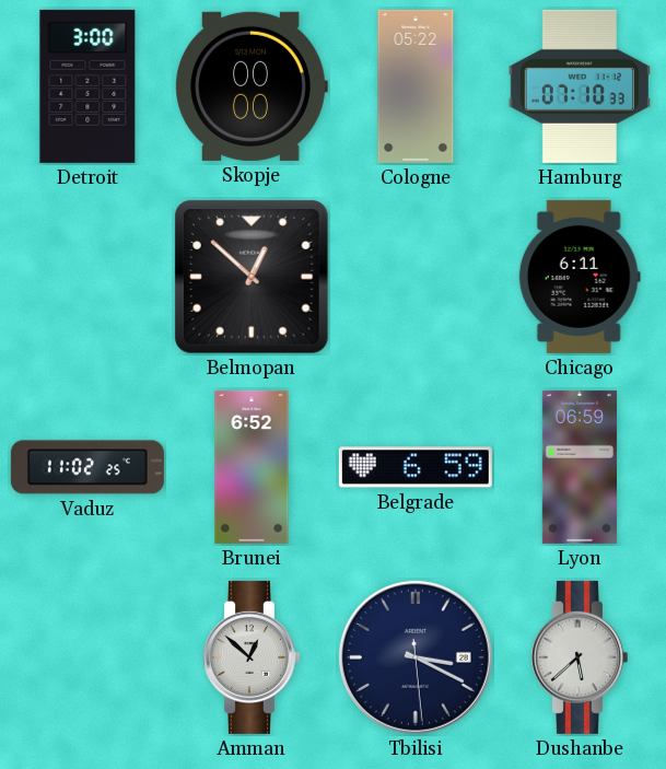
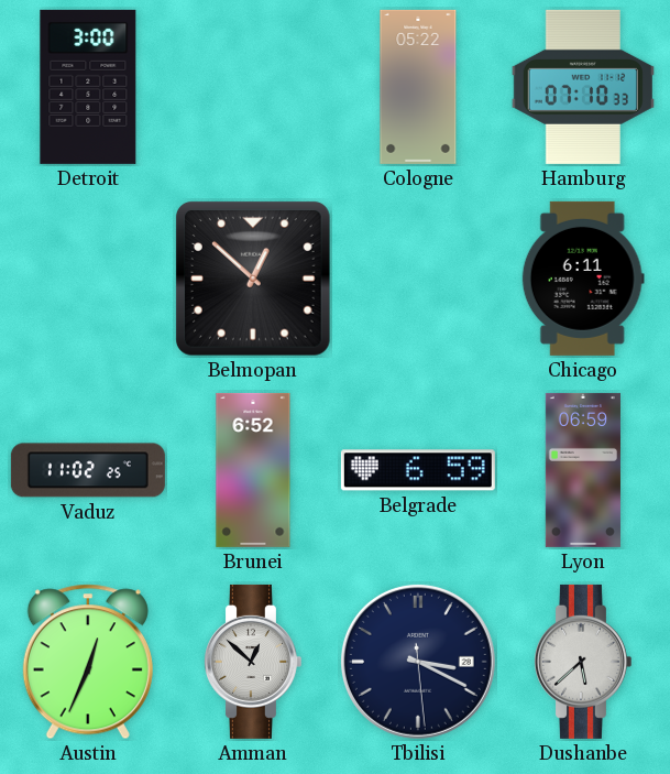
Skopje: 00:00 -> none
Austin: none -> 12:34
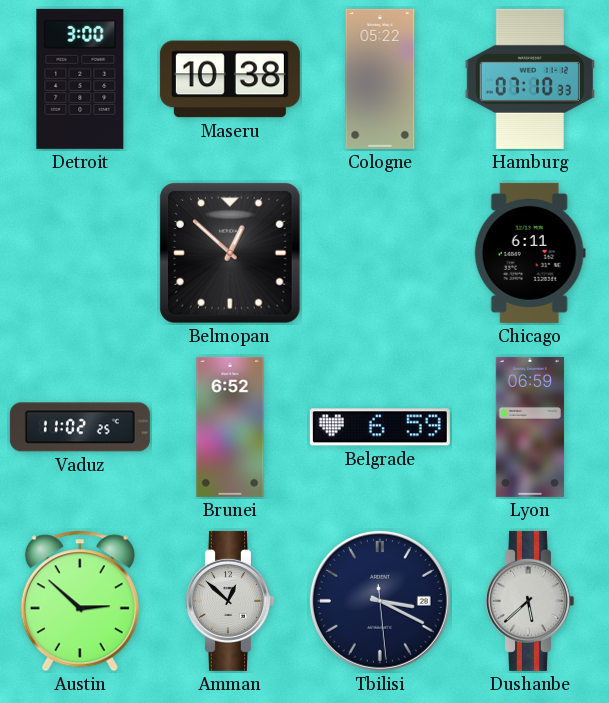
Maseru: none -> 10:38
Austin: 12:34 -> 2:52
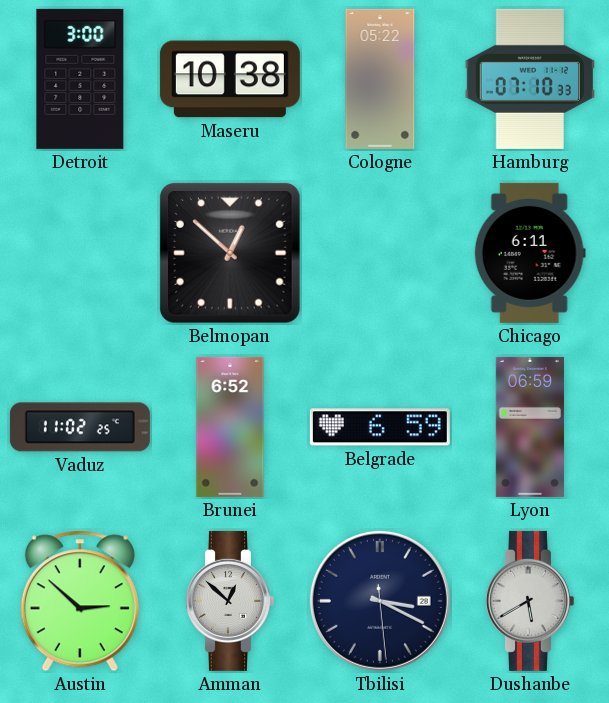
Dushanbe: 5:38 -> 5:40
